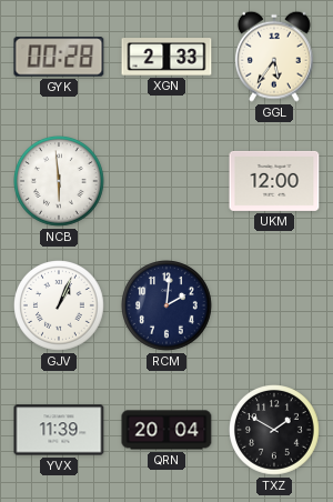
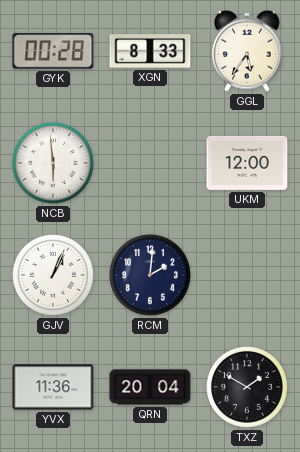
XGN: 2:33 -> 8:33
YVX: 11:39 -> 11:36
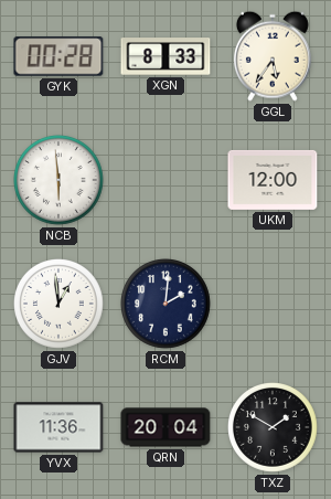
GJV: 1:04 -> 12:59
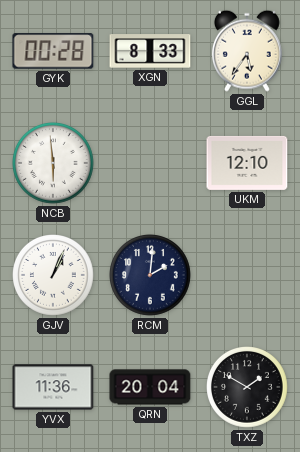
UKM: 12:00 -> 12:10
GJV: 12:59 -> 1:04
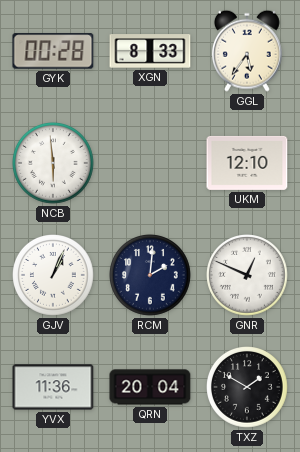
GNR: none -> 12:49
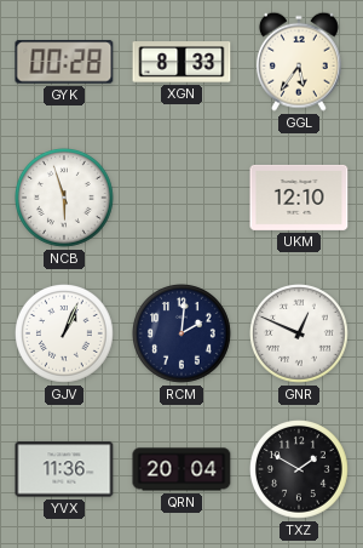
NCB: 5:59 -> 5:57
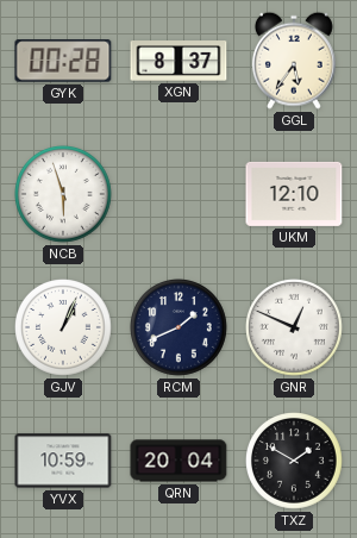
XGN: 8:33 -> 8:37
RCM: 2:01 -> 1:41
YVX: 11:36 -> 10:59
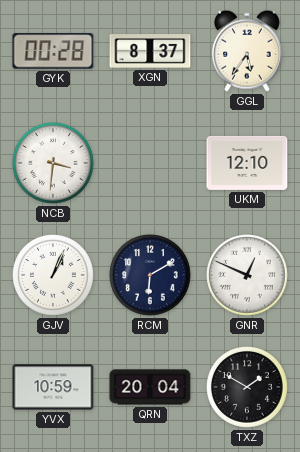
NCB: 5:57 -> 3:31
RCM: 1:41 -> 6:10
